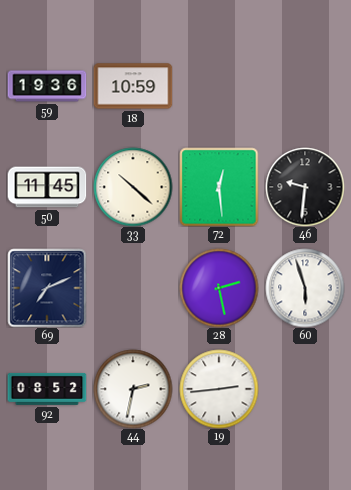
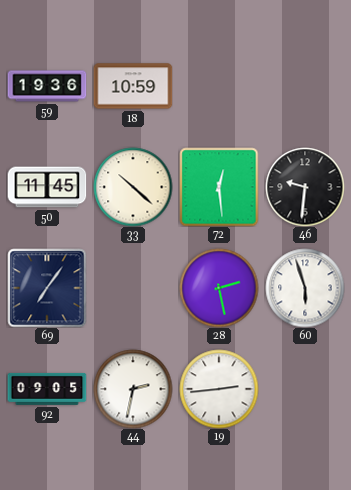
69: 7:11 -> 7:06
92: 08:52 -> 09:05
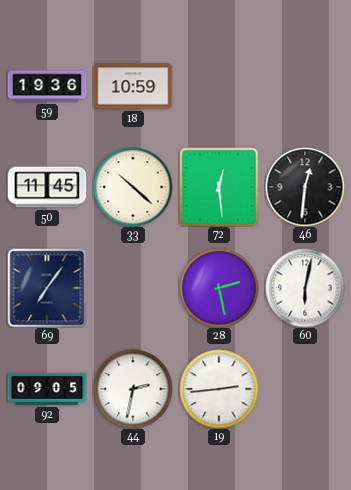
46: 9:31 -> 12:31
60: 5:57 -> 6:02
